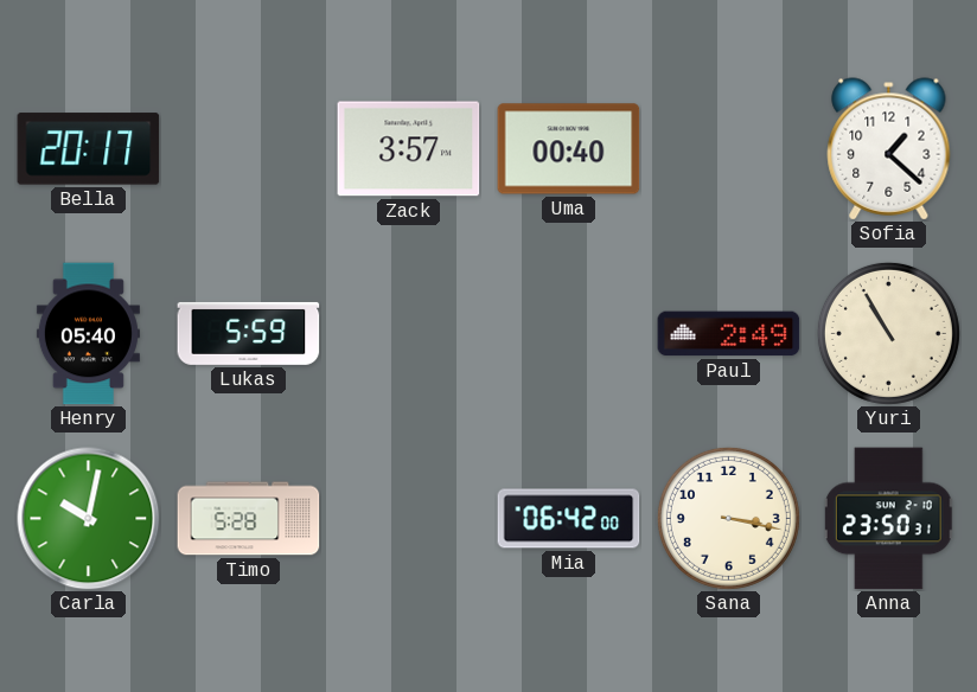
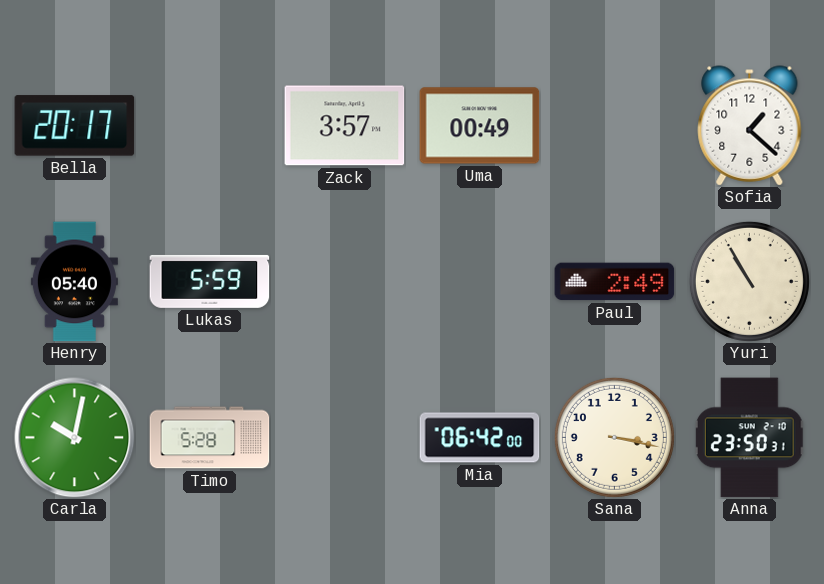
Uma: 00:40 -> 00:49
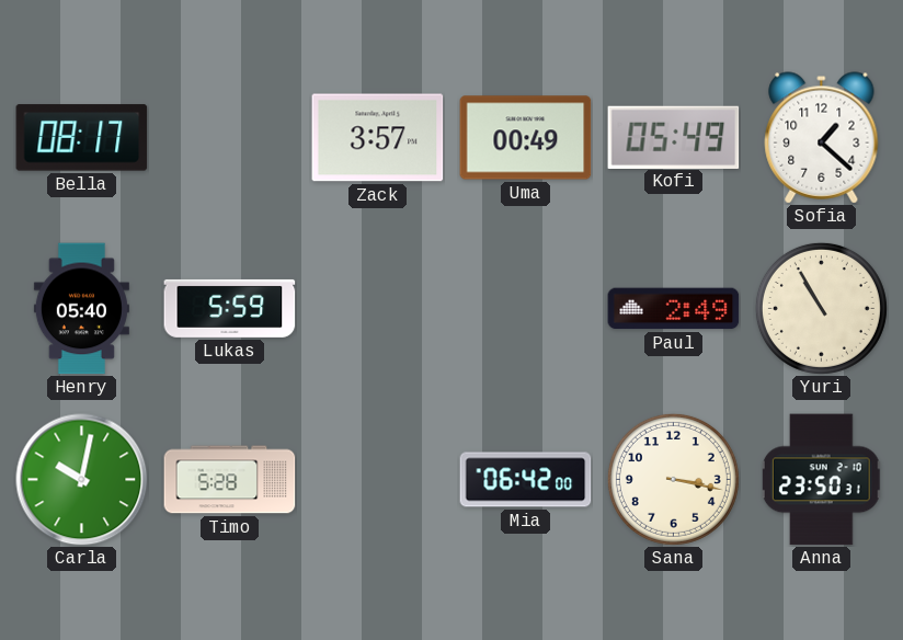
Bella: 20:17 -> 08:17
Kofi: none -> 05:49
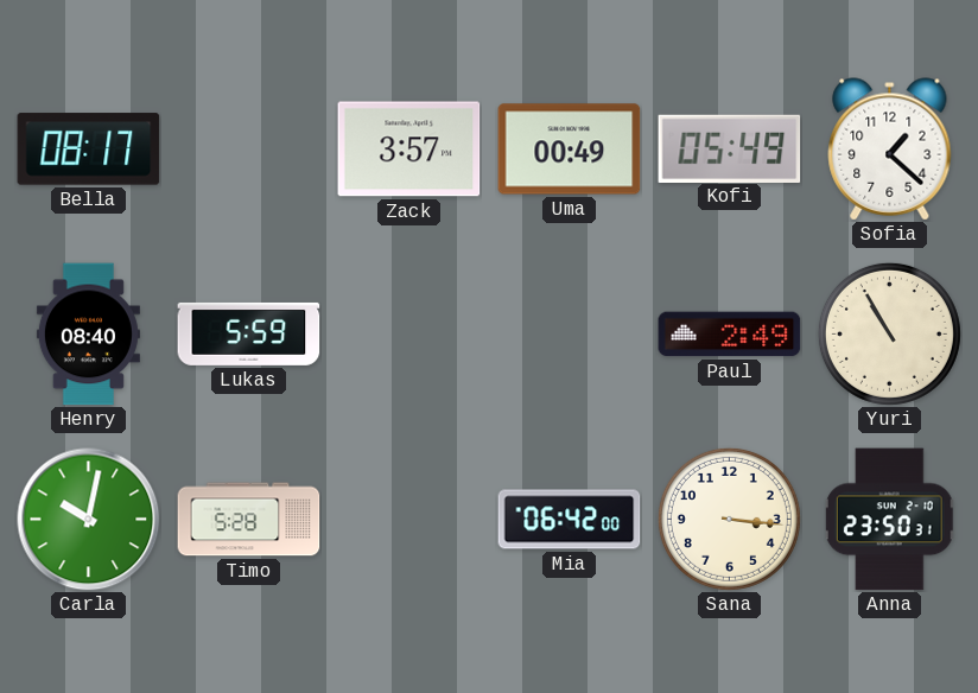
Henry: 05:40 -> 08:40
Sana: 3:17 -> 3:16
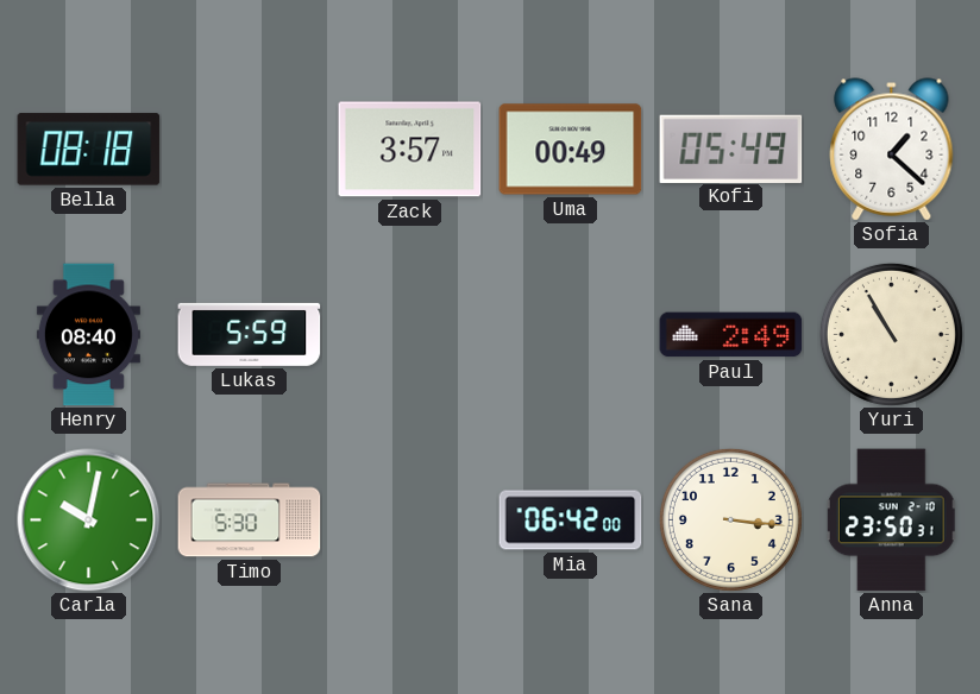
Bella: 08:17 -> 08:18
Timo: 5:28 -> 5:30
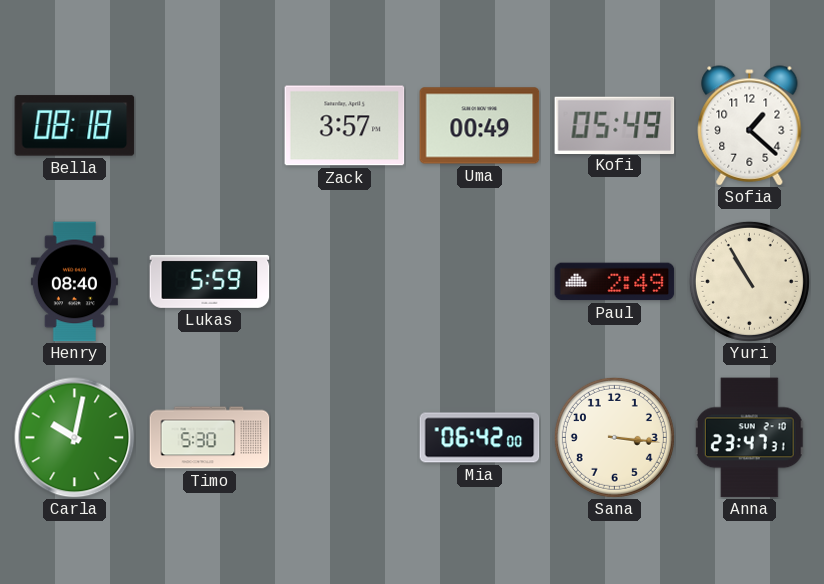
Anna: 23:50 -> 23:47
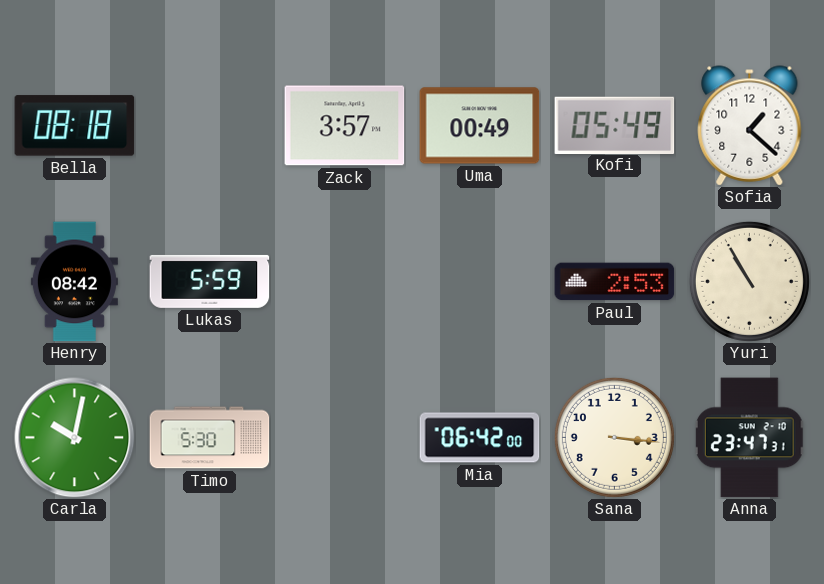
Henry: 08:40 -> 08:42
Paul: 2:49 -> 2:53
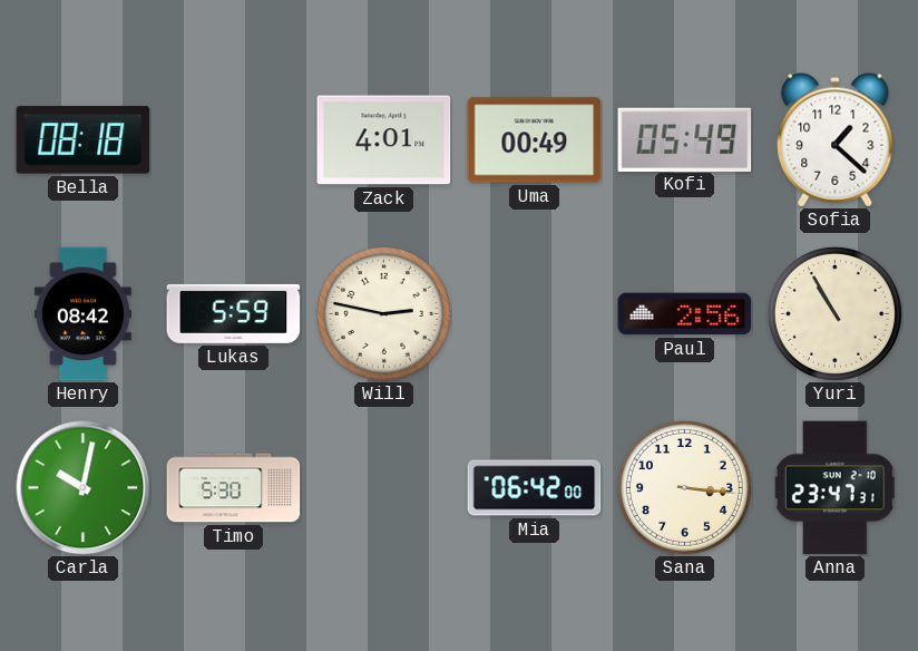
Zack: 3:57 -> 4:01
Will: none -> 2:47
Paul: 2:53 -> 2:56
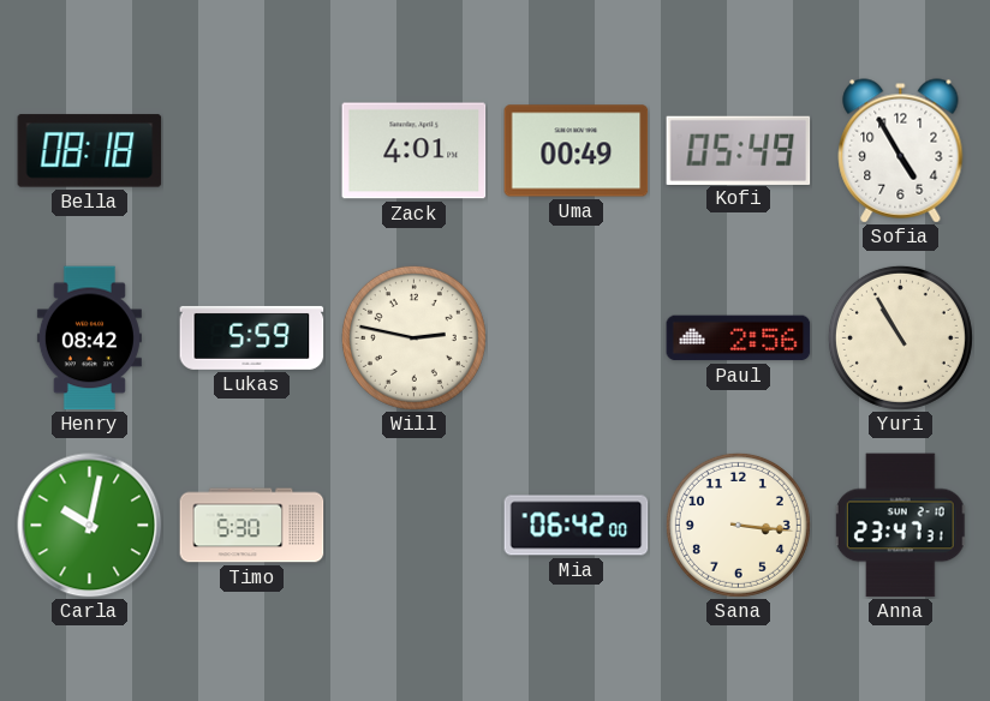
Sofia: 1:22 -> 4:55
